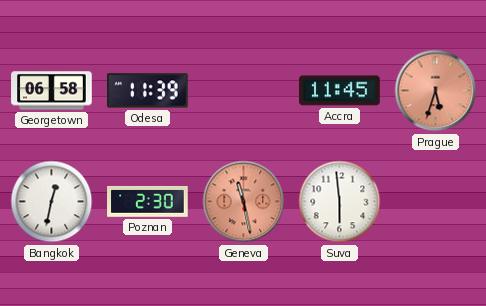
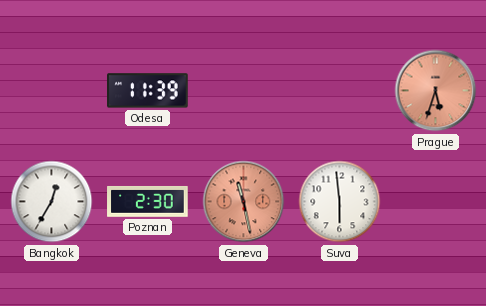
Georgetown: 06:58 -> none
Accra: 11:45 -> none
Bangkok: 12:32 -> 12:35
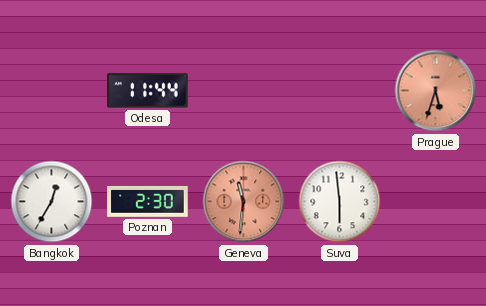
Odesa: 11:39 -> 11:44
Geneva: 11:28 -> 11:31
